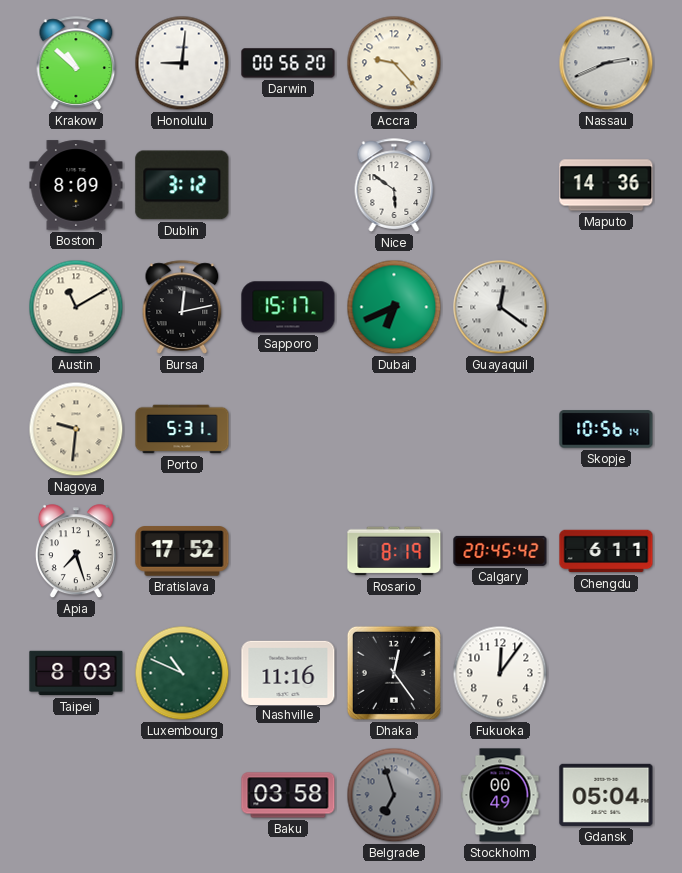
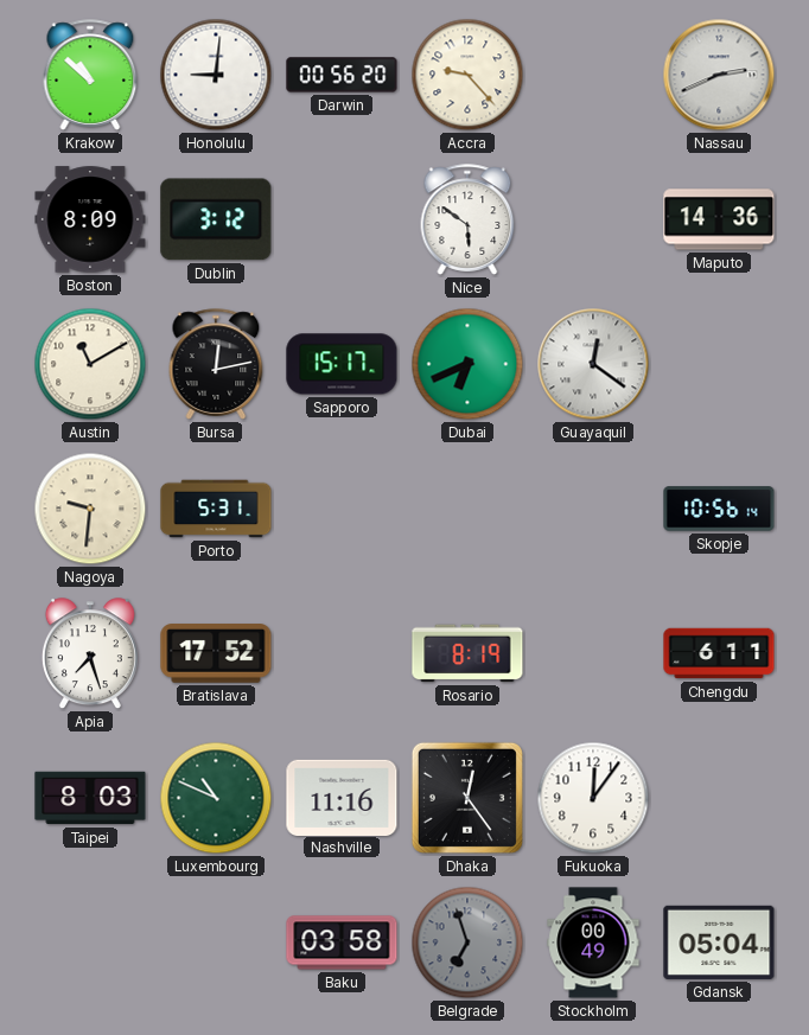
Calgary: 20:45 -> none
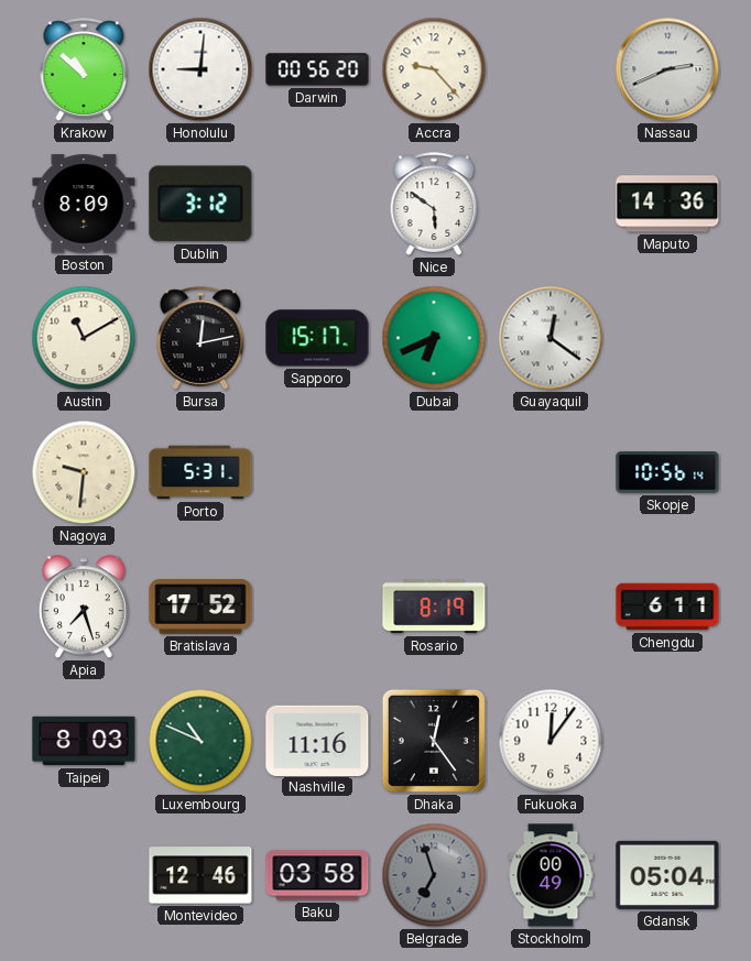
Montevideo: none -> 12:46
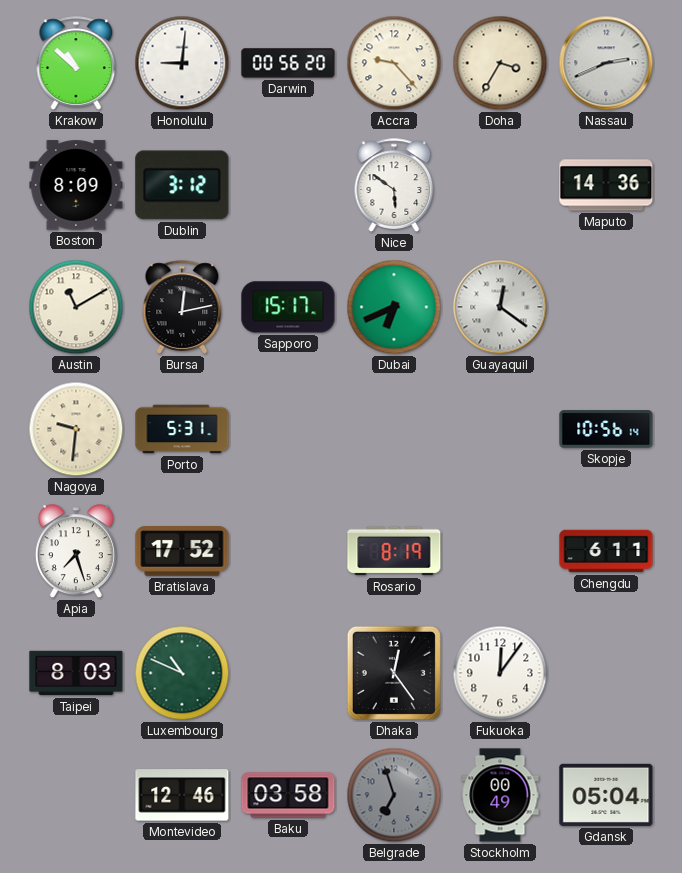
Doha: none -> 3:35
Nashville: 11:16 -> none
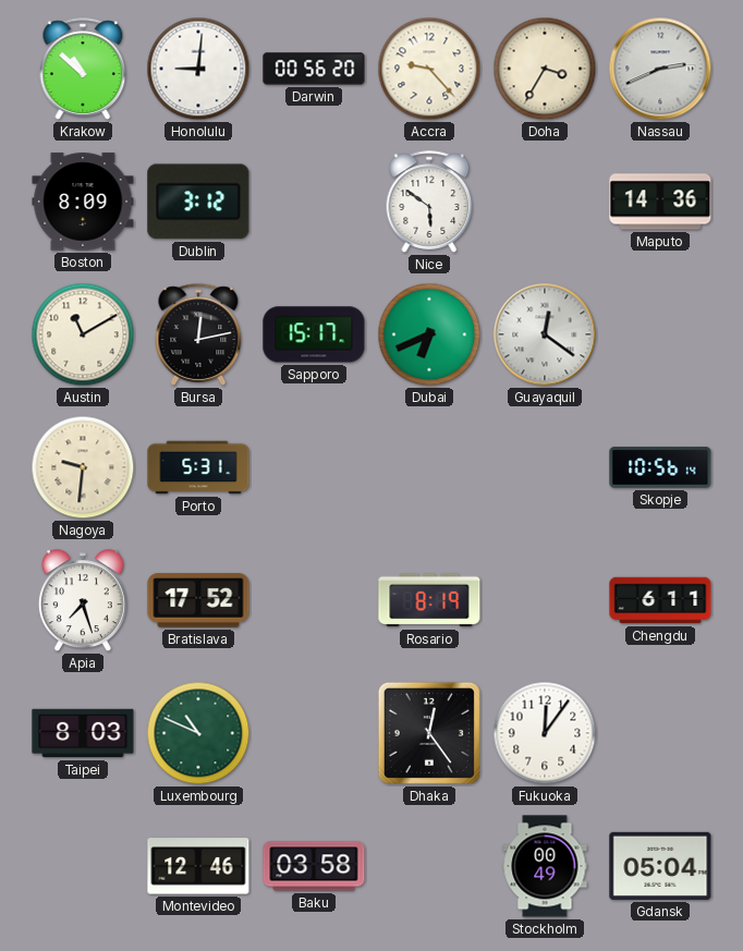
Belgrade: 6:57 -> none
